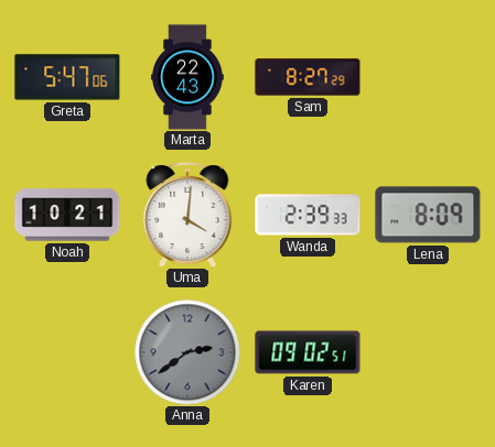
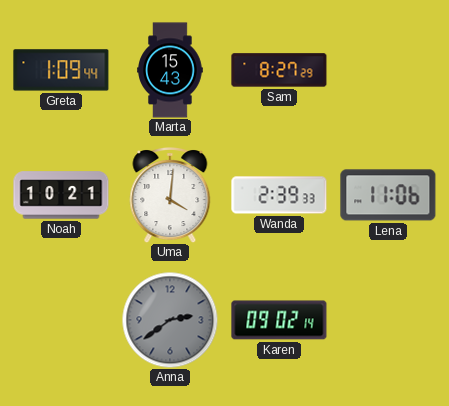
Greta: 5:47 -> 1:09
Marta: 22:43 -> 15:43
Lena: 8:09 -> 11:06
Karen: 09:02:51 -> 09:02:14
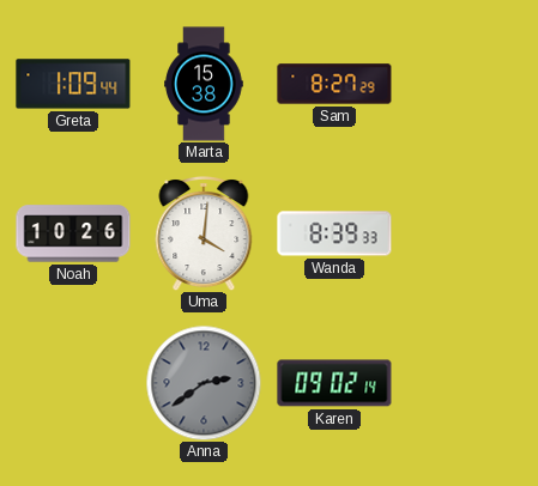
Marta: 15:43 -> 15:38
Noah: 10:21 -> 10:26
Wanda: 2:39 -> 8:39
Lena: 11:06 -> none
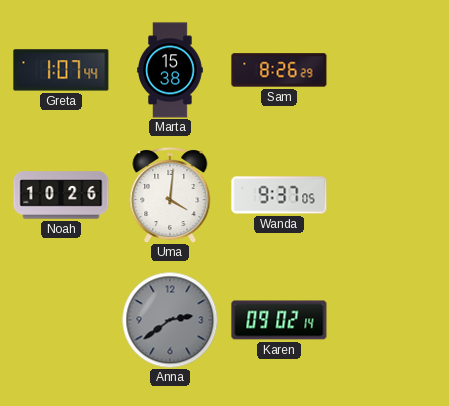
Greta: 1:09 -> 1:07
Sam: 8:27 -> 8:26
Wanda: 8:39 -> 9:37
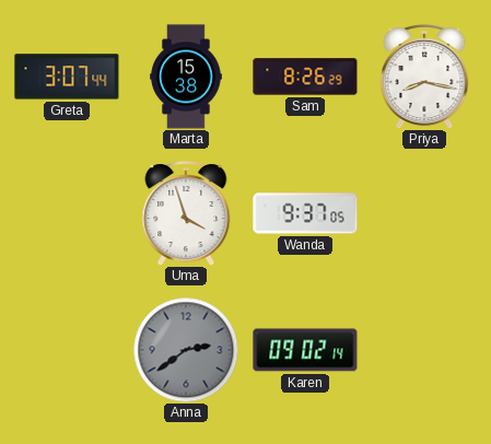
Greta: 1:07 -> 3:07
Priya: none -> 8:17
Noah: 10:26 -> none
Uma: 4:01 -> 3:57
